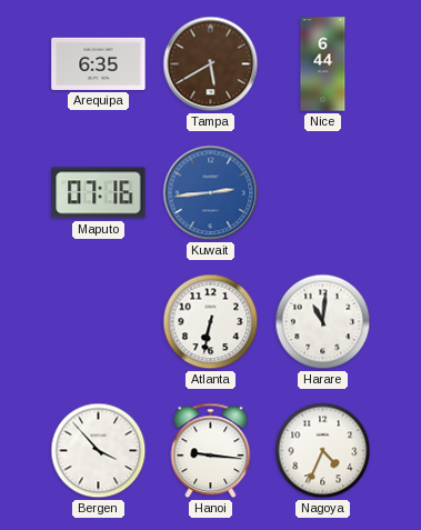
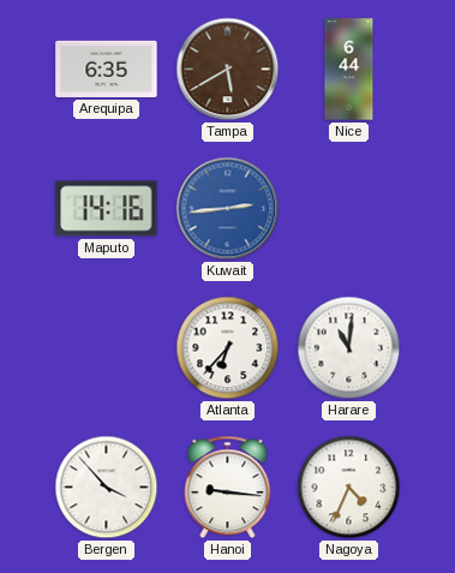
Maputo: 07:16 -> 14:16
Atlanta: 6:32 -> 6:37
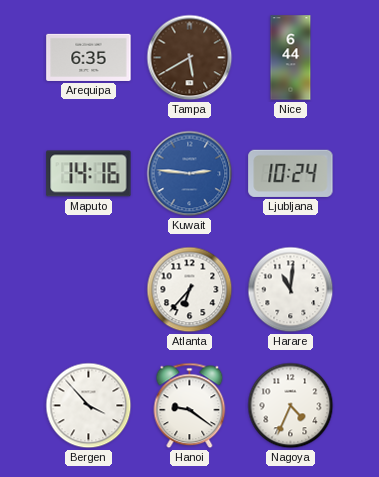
Kuwait: 2:44 -> 2:46
Ljubljana: none -> 10:24
Hanoi: 9:16 -> 9:21
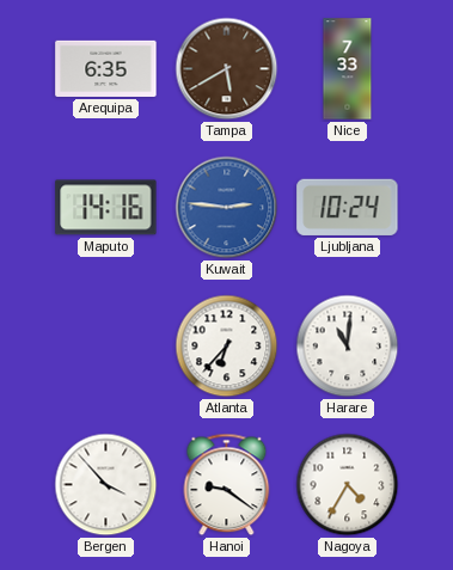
Nice: 6:44 -> 7:33
Nagoya: 4:34 -> 4:35
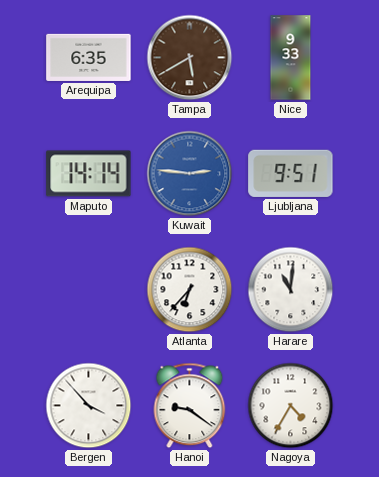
Nice: 7:33 -> 9:33
Maputo: 14:16 -> 14:14
Ljubljana: 10:24 -> 9:51
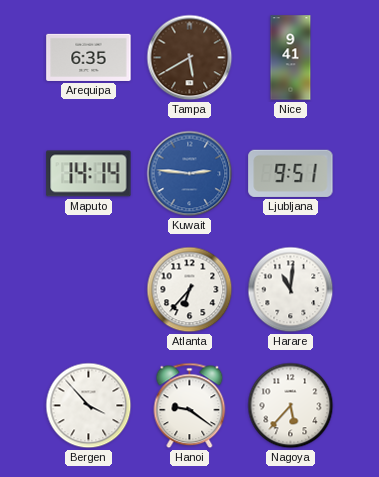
Nice: 9:33 -> 9:41
Nagoya: 4:35 -> 5:37
